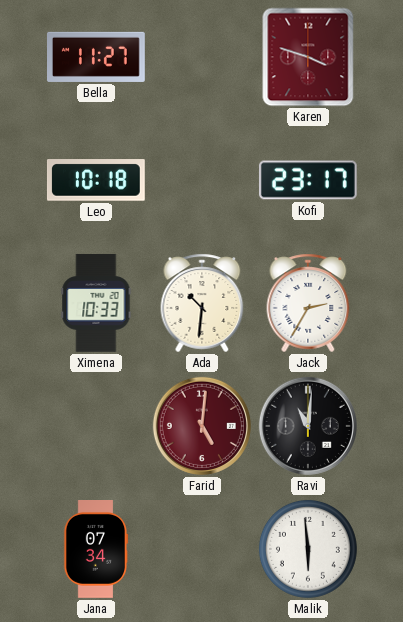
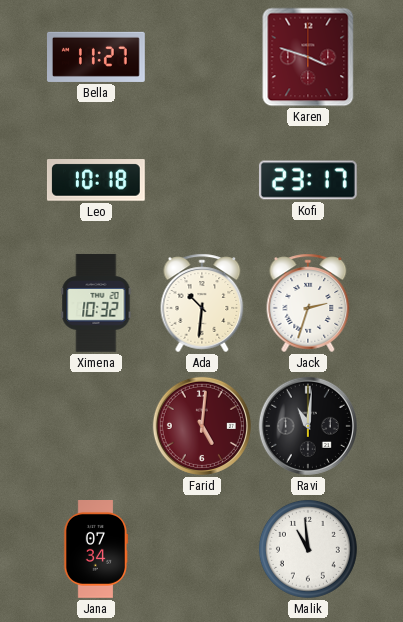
Ximena: 10:33 -> 10:32
Jack: 2:35 -> 2:33
Malik: 5:59 -> 10:59
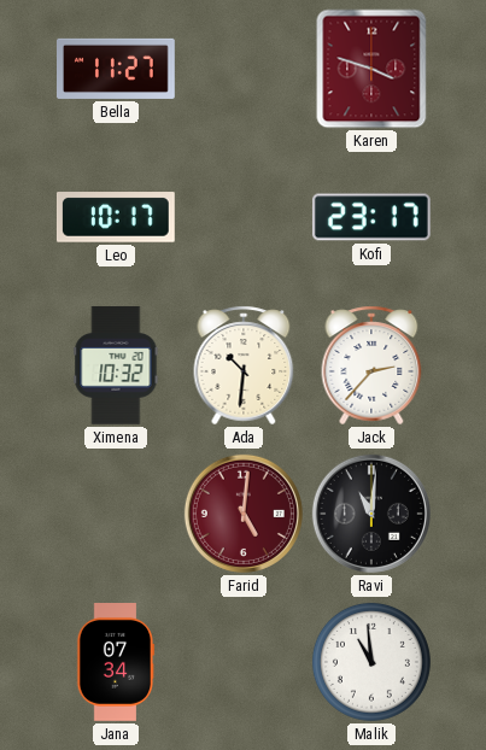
Leo: 10:18 -> 10:17
Jack: 2:33 -> 2:37
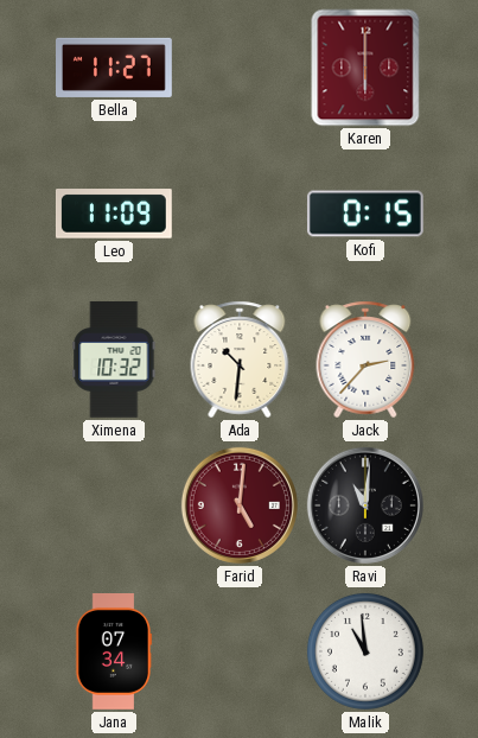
Karen: 3:48 -> 6:00
Leo: 10:17 -> 11:09
Kofi: 23:17 -> 0:15
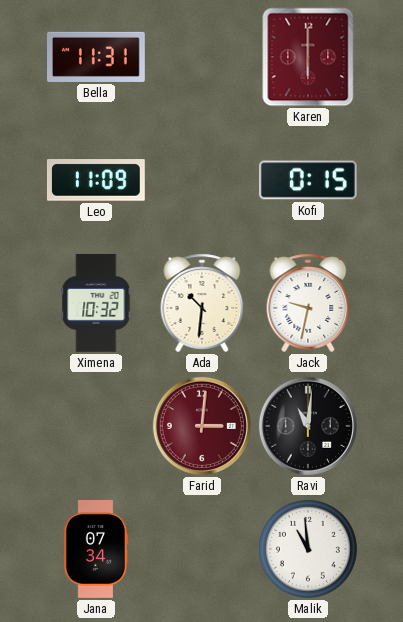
Bella: 11:27 -> 11:31
Jack: 2:37 -> 9:32
Farid: 5:01 -> 3:01
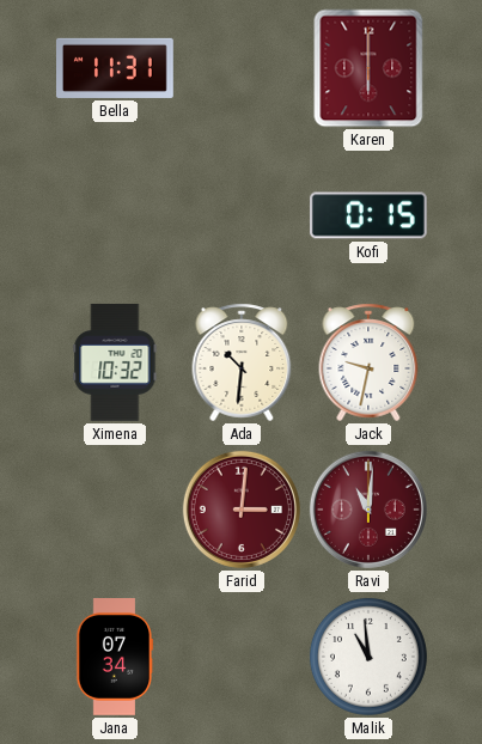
Leo: 11:09 -> none
Ravi dial: black -> burgundy
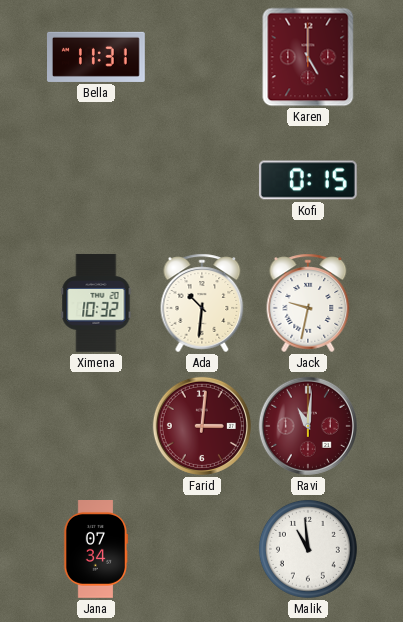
Karen: 6:00 -> 5:00
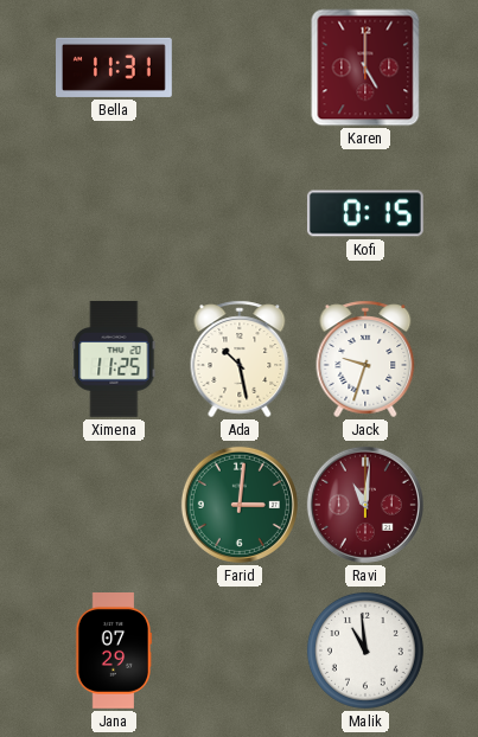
Ximena: 10:32 -> 11:25
Ada: 10:31 -> 10:28
Jack: 9:32 -> 9:33
Farid dial: burgundy -> green
Jana: 07:34 -> 07:29
